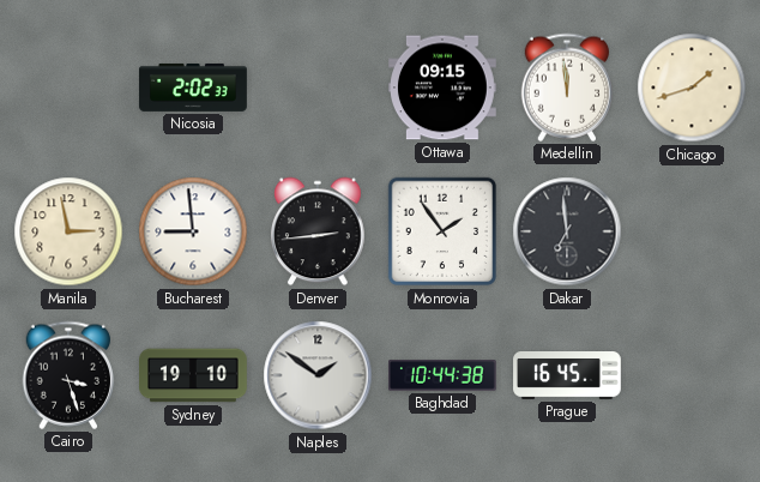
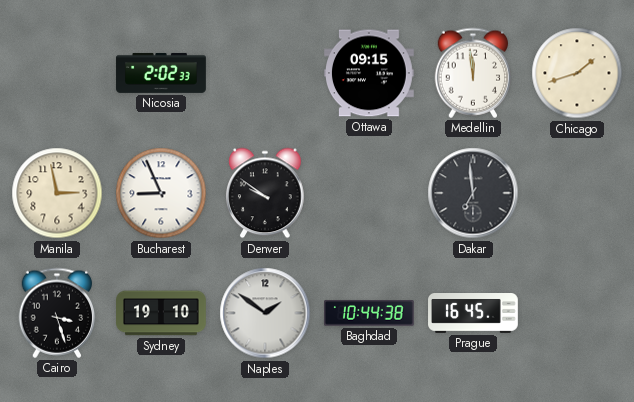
Bucharest: 8:59 -> 8:56
Denver: 2:44 -> 9:51
Monrovia: 1:54 -> none
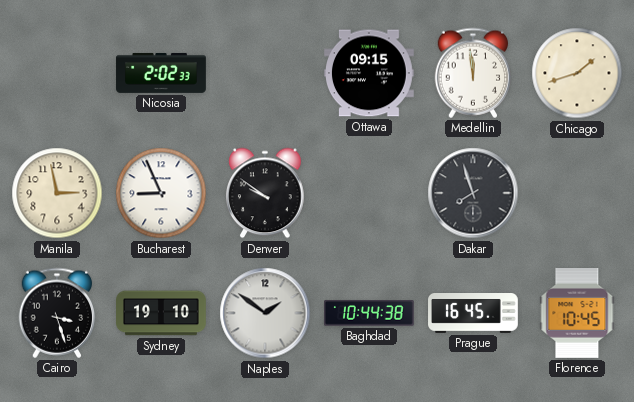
Dakar: 6:59 -> 7:57
Florence: none -> 10:45
